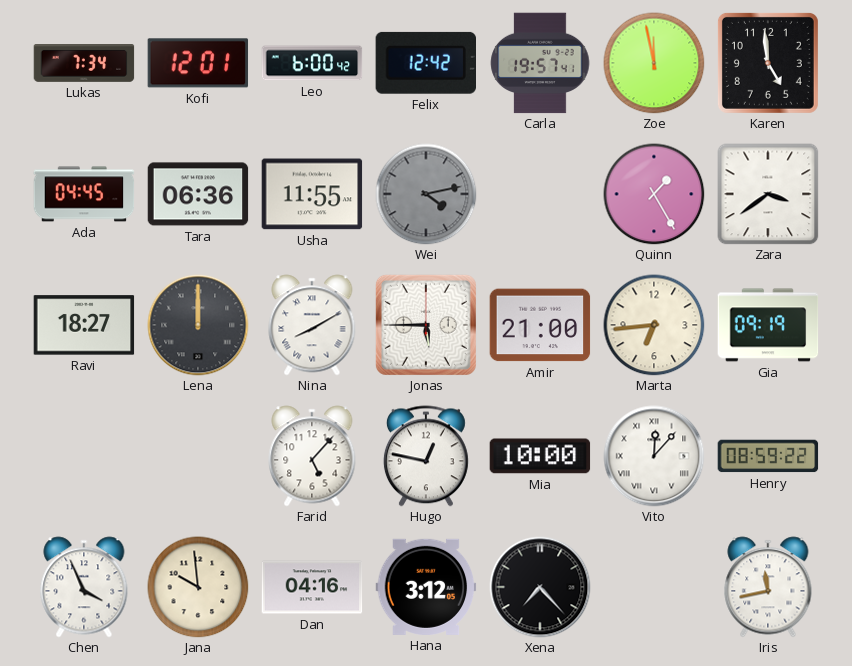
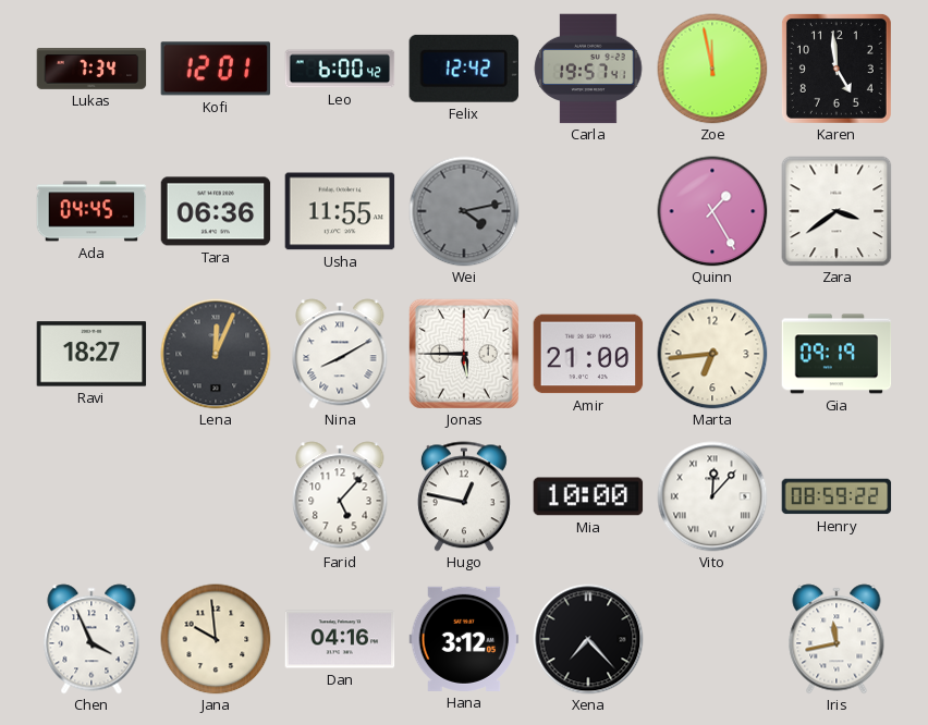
Lena: 12:00 -> 12:04
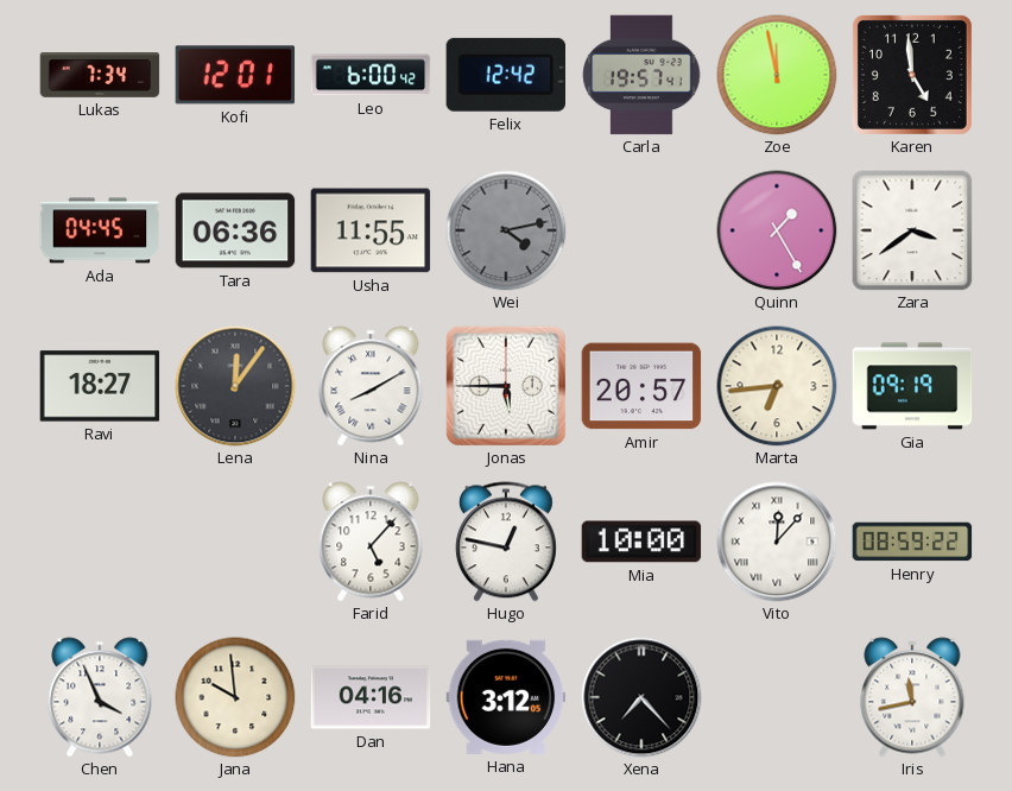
Lena: 12:04 -> 12:06
Amir: 21:00 -> 20:57
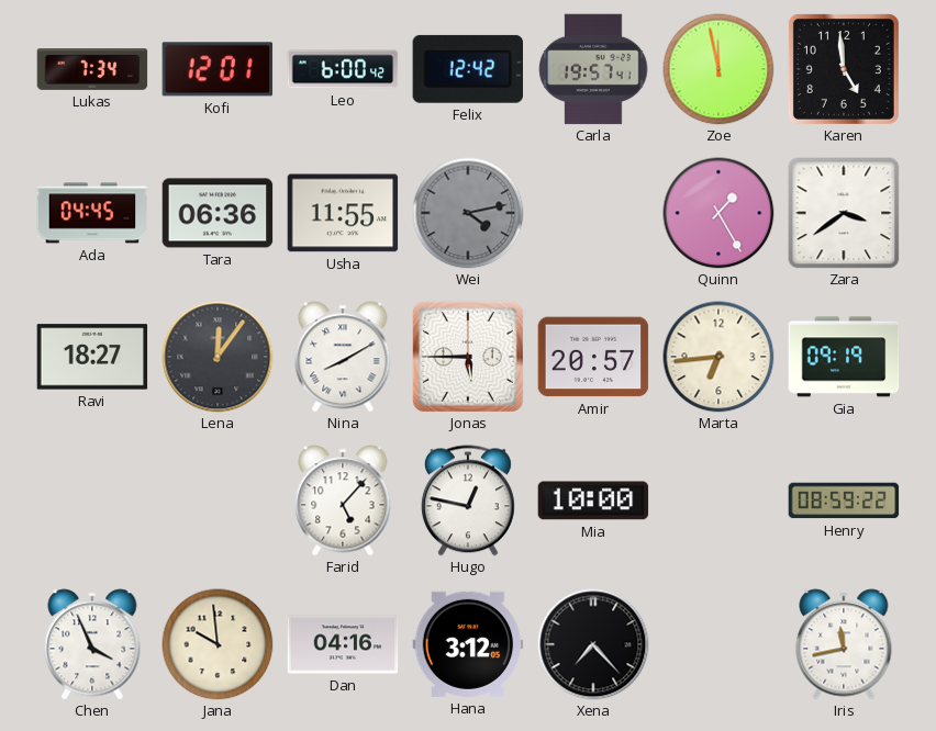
Vito: 12:07 -> none
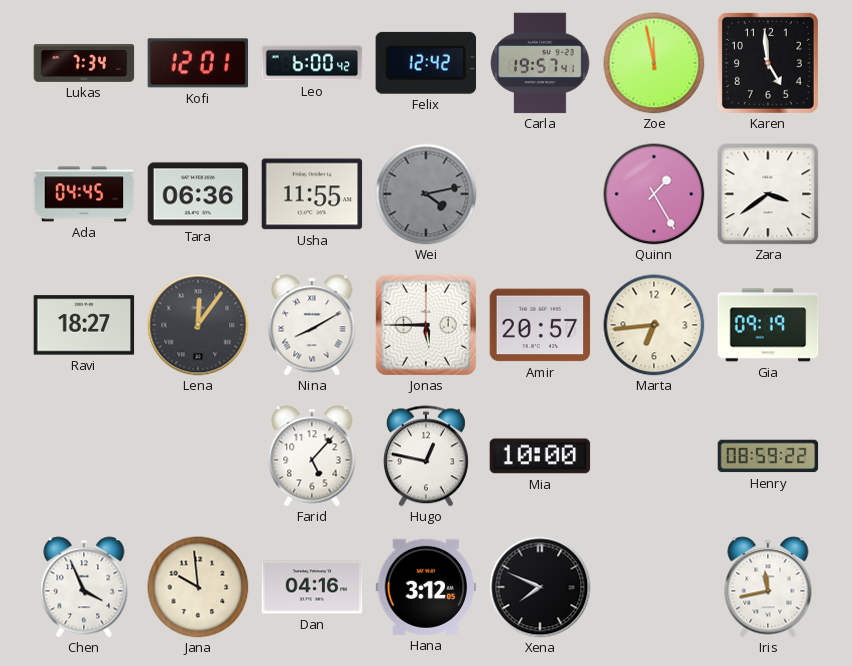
Xena: 7:23 -> 7:49
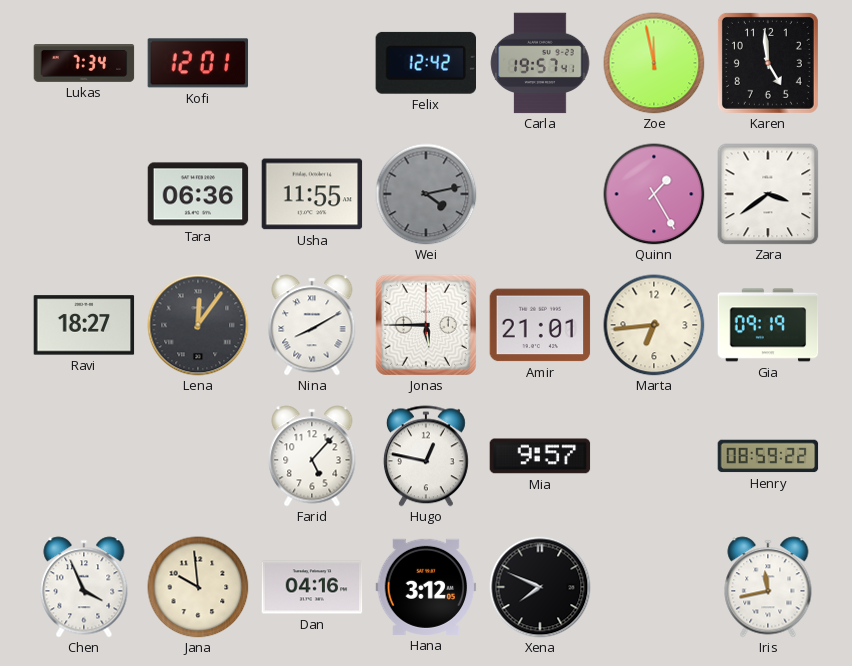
Leo: 6:00 -> none
Ada: 04:45 -> none
Amir: 20:57 -> 21:01
Mia: 10:00 -> 9:57
